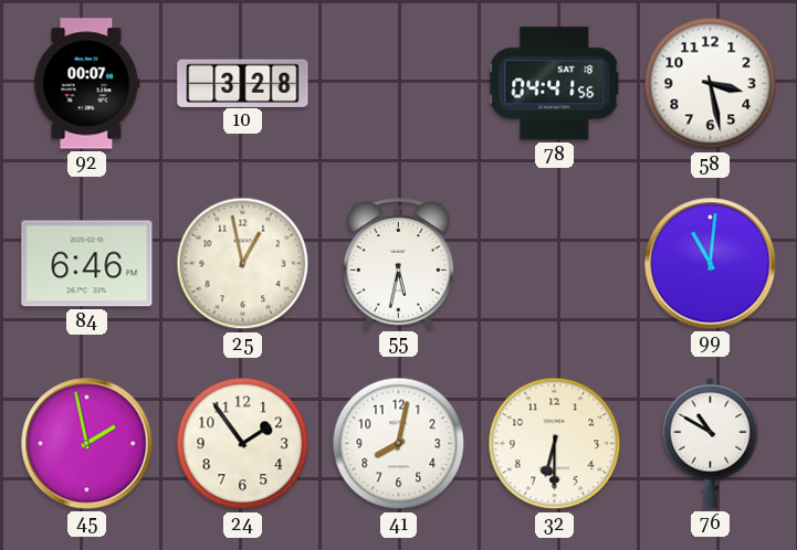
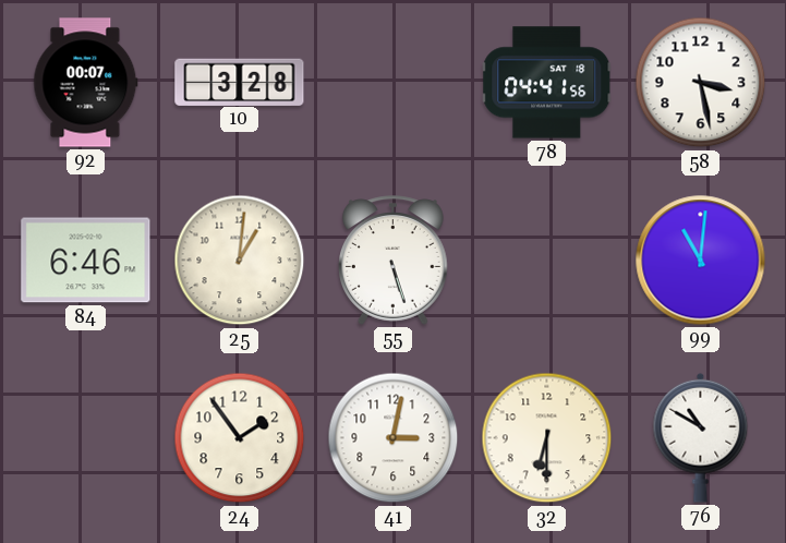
25: 12:58 -> 1:01
55: 5:32 -> 5:27
45: 1:58 -> none
41: 8:02 -> 3:02
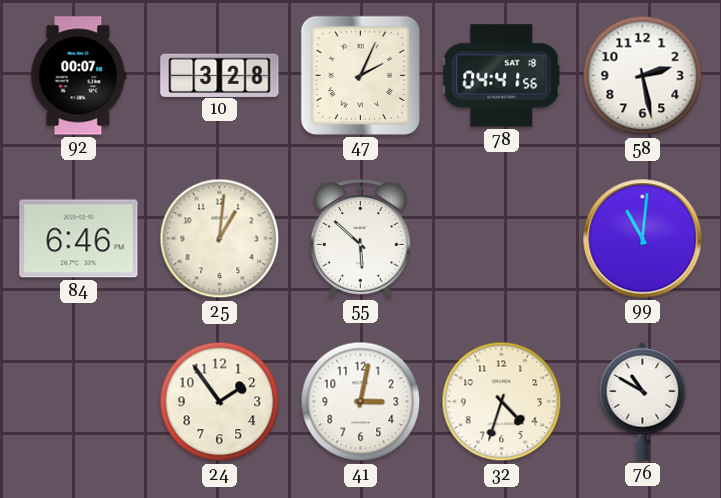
47: none -> 2:04
58: 3:28 -> 2:28
55: 5:27 -> 5:52
32: 6:30 -> 4:33
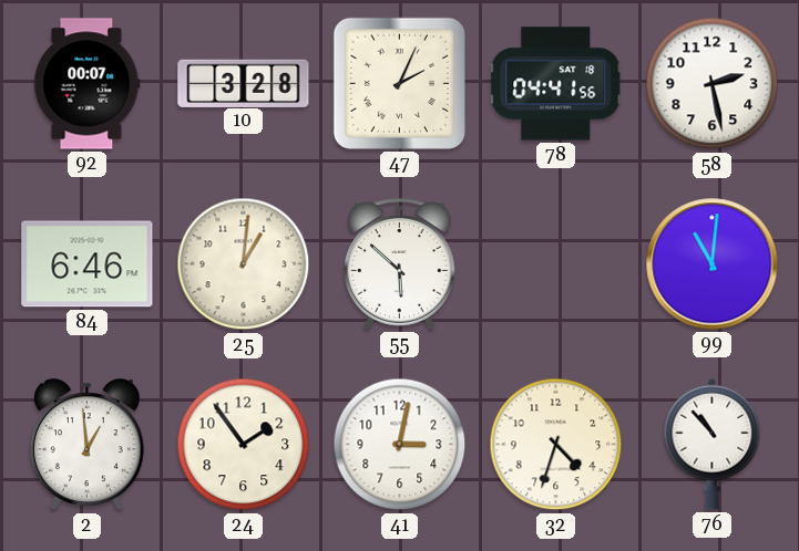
2: none -> 12:59
76: 10:50 -> 10:53
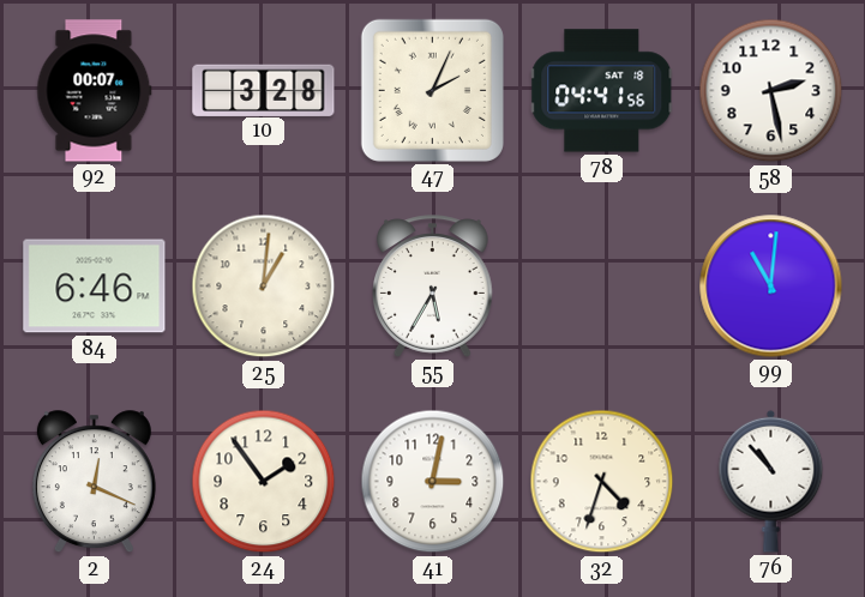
55: 5:52 -> 5:35
2: 12:59 -> 12:19
